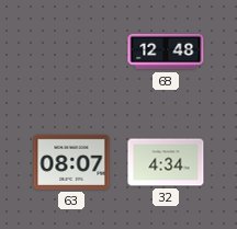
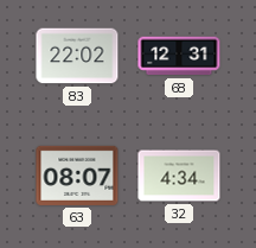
83: none -> 22:02
68: 12:48 -> 12:31
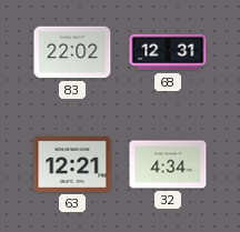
63: 08:07 -> 12:21
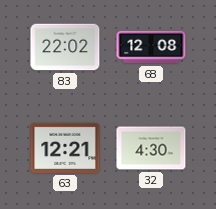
68: 12:31 -> 12:08
32: 4:34 -> 4:30
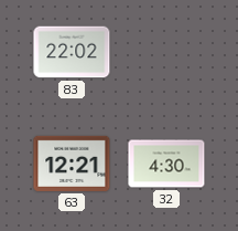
68: 12:08 -> none
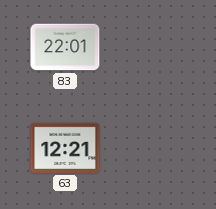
83: 22:02 -> 22:01
32: 4:30 -> none
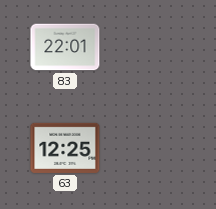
63: 12:21 -> 12:25
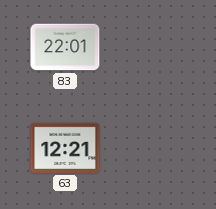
63: 12:25 -> 12:21
